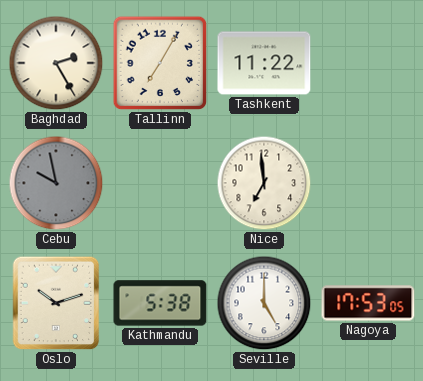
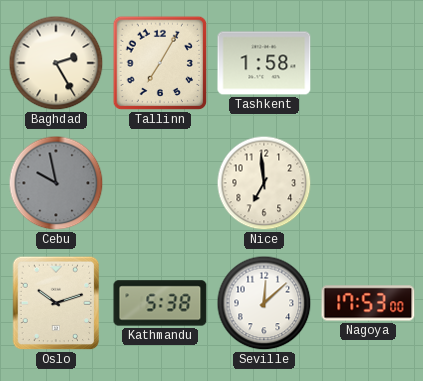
Tashkent: 11:22 -> 1:58
Seville: 5:00 -> 12:08
Nagoya: 17:53:05 -> 17:53:00
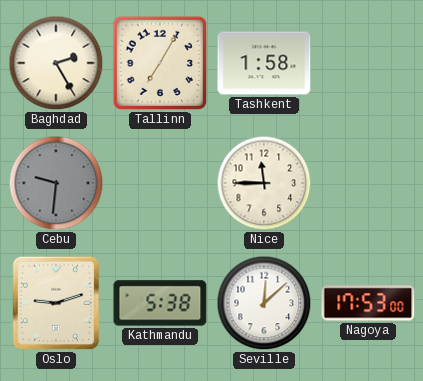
Cebu: 9:58 -> 9:31
Nice: 6:59 -> 11:45
Oslo: 10:12 -> 9:12
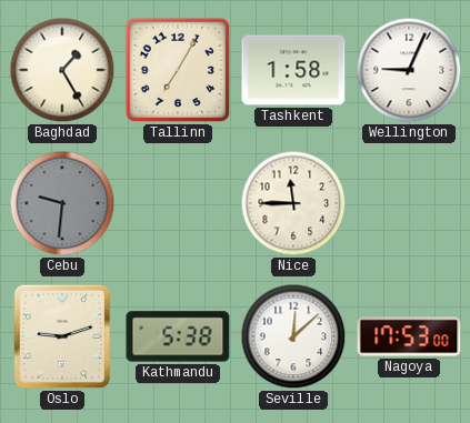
Baghdad: 2:25 -> 1:25
Wellington: none -> 9:04
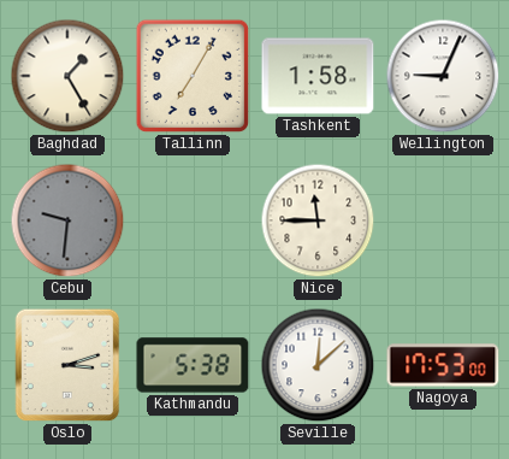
Oslo: 9:12 -> 3:12
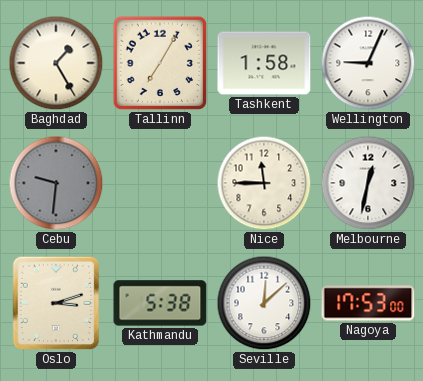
Melbourne: none -> 12:32
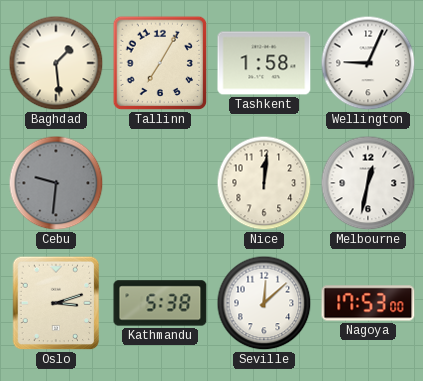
Baghdad: 1:25 -> 1:29
Nice: 11:45 -> 12:01
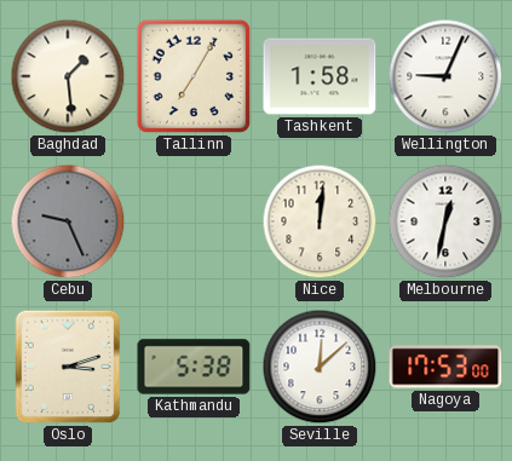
Cebu: 9:31 -> 9:26
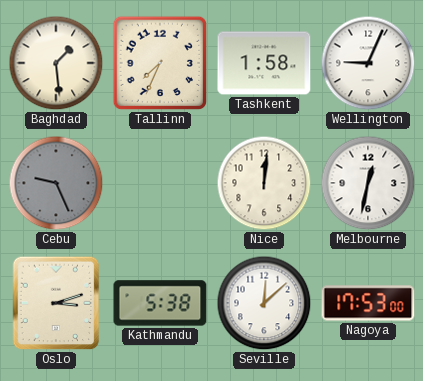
Tallinn: 7:05 -> 7:34
